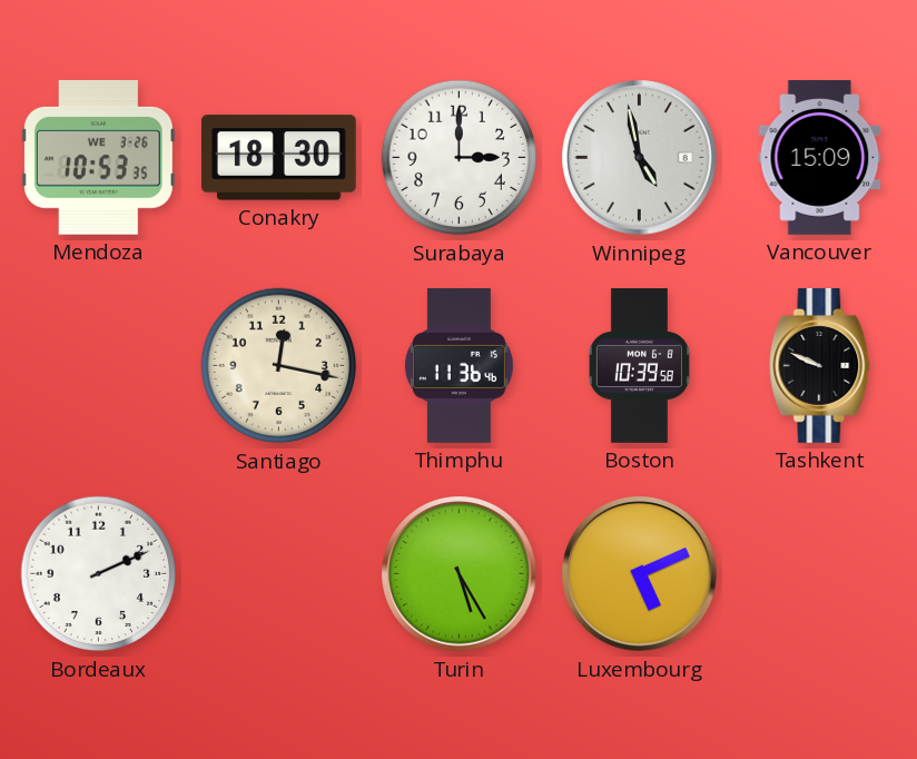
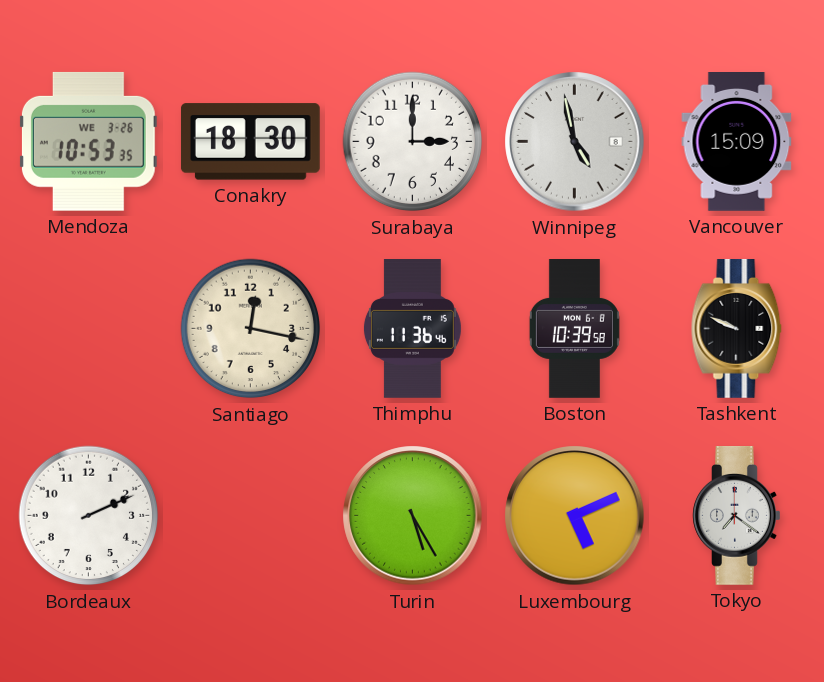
Tokyo: none -> 7:21
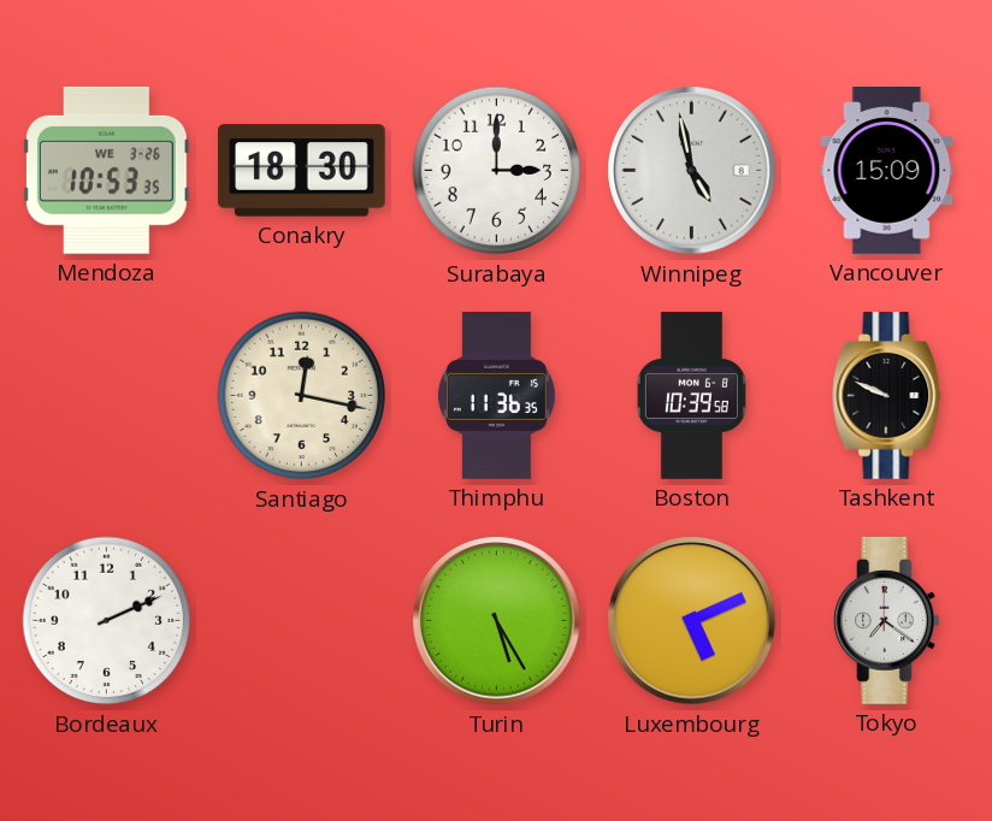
Thimphu: 11:36:46 -> 11:36:35
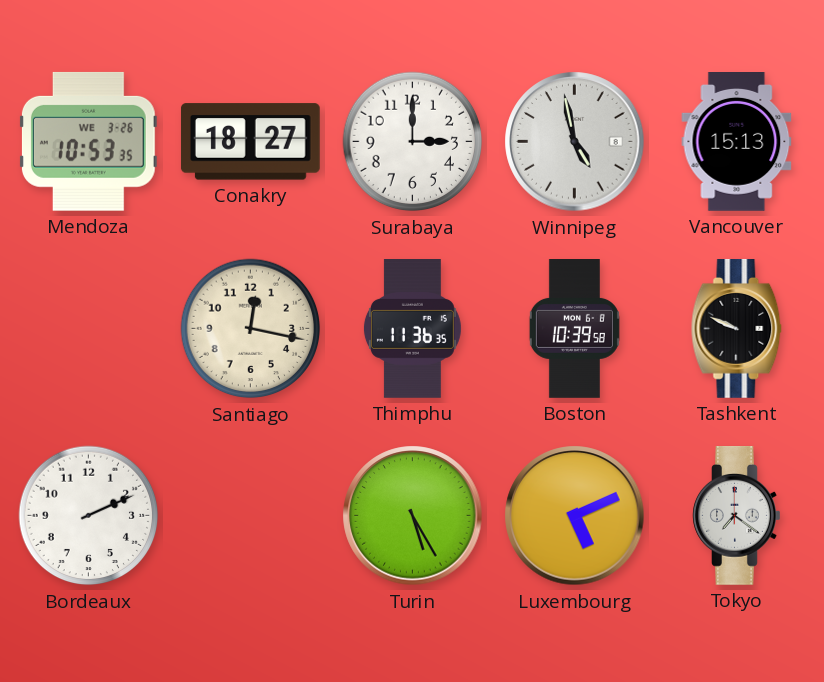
Conakry: 18:30 -> 18:27
Vancouver: 15:09 -> 15:13
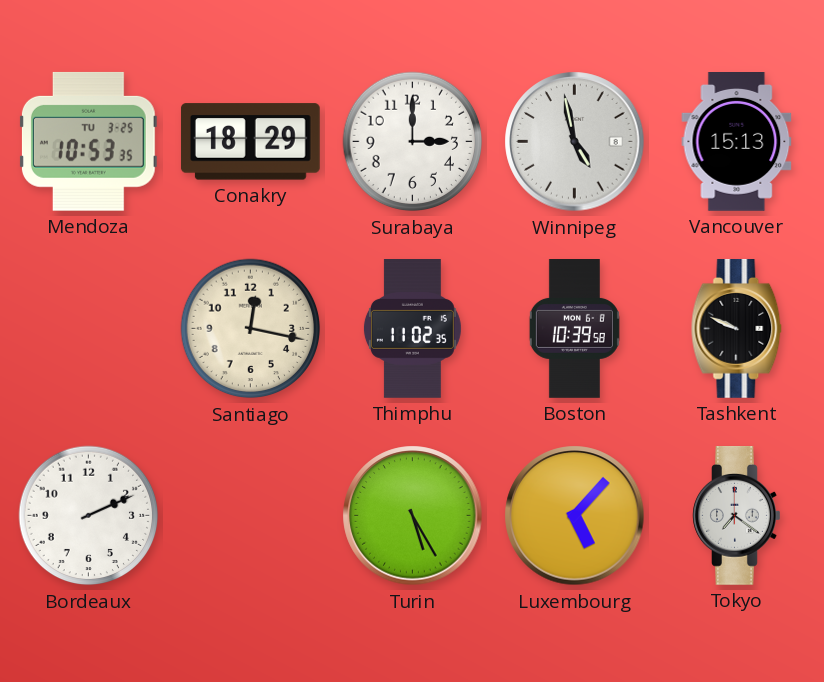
Mendoza date: WE 3-26 -> TU 3-25
Conakry: 18:27 -> 18:29
Thimphu: 11:36 -> 11:02
Luxembourg: 5:11 -> 5:07
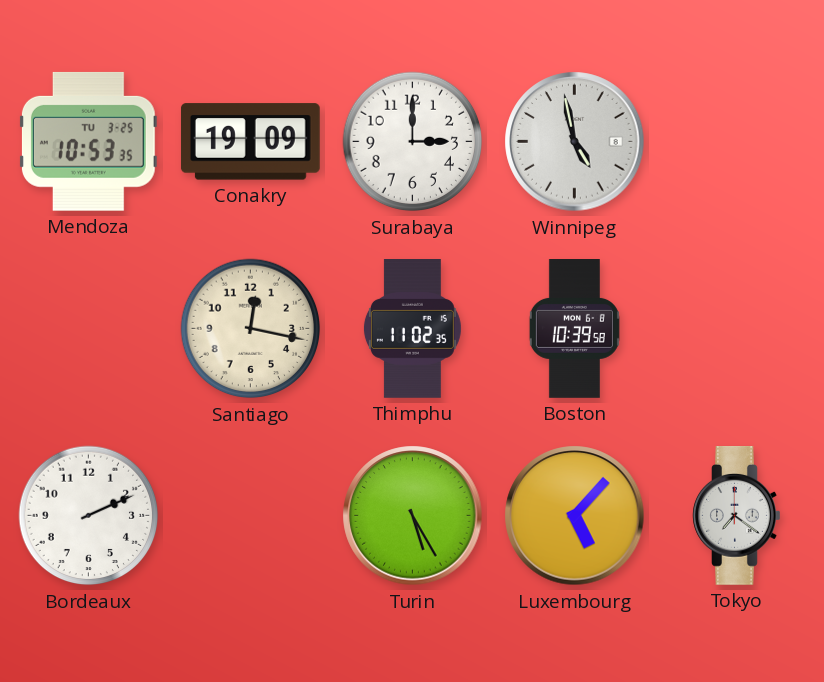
Conakry: 18:29 -> 19:09
Vancouver: 15:13 -> none
Tashkent: 9:49 -> none
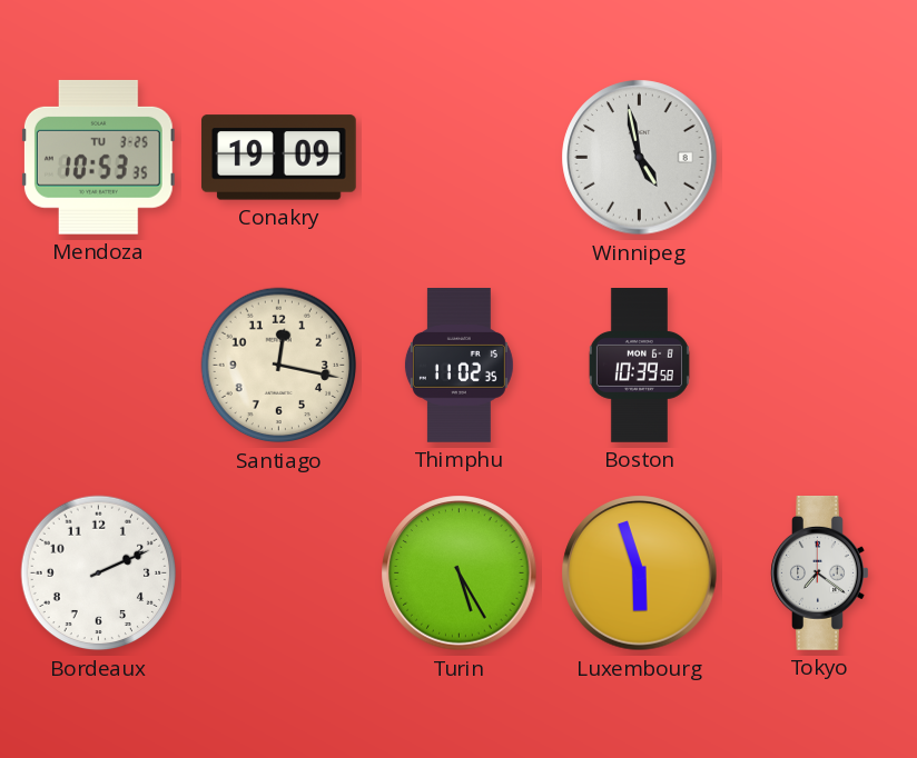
Surabaya: 3:00 -> none
Luxembourg: 5:07 -> 5:57
